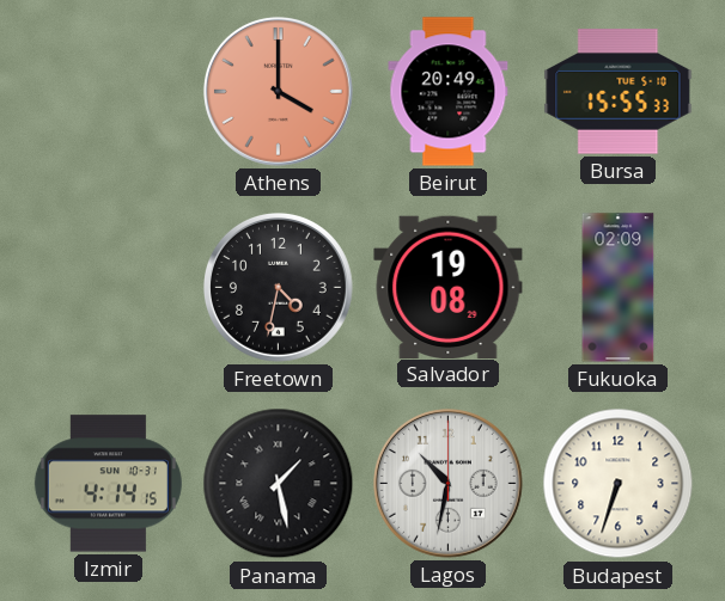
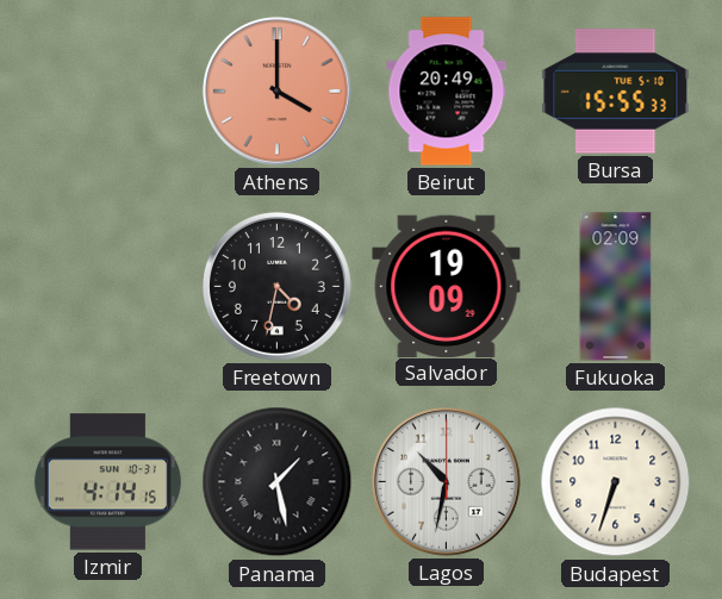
Salvador: 19:08 -> 19:09
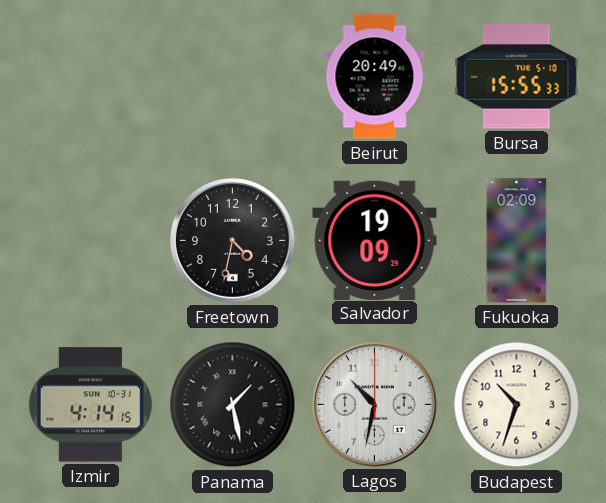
Athens: 4:00 -> none
Budapest: 6:33 -> 10:33
